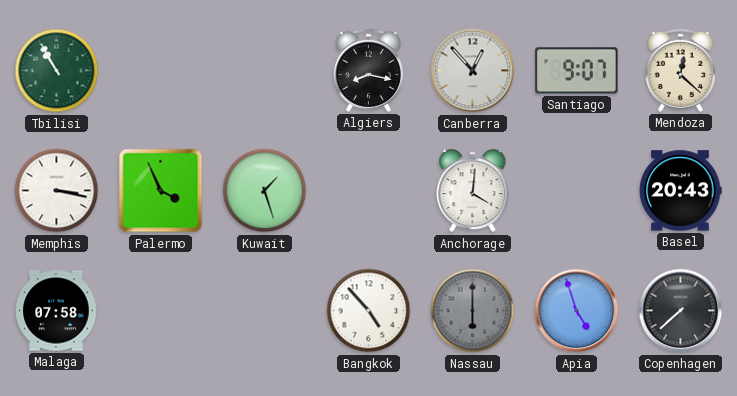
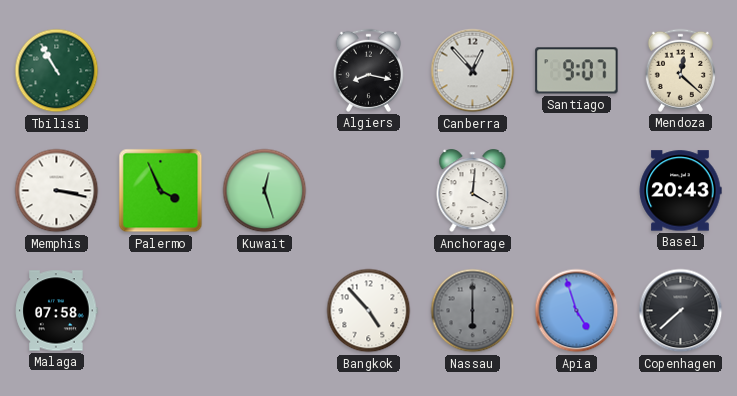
Kuwait: 1:27 -> 12:27
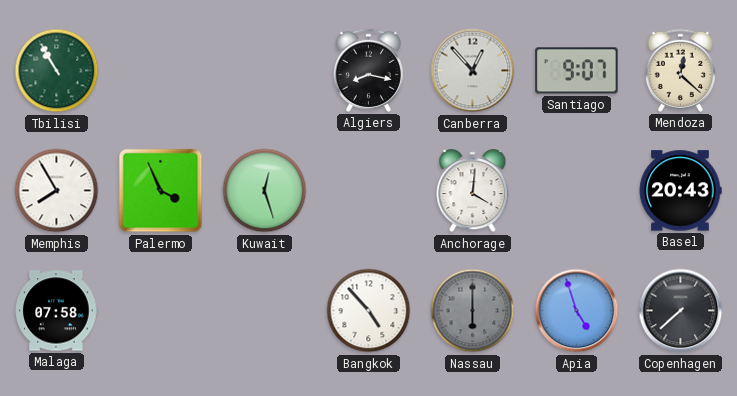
Memphis: 3:17 -> 7:55
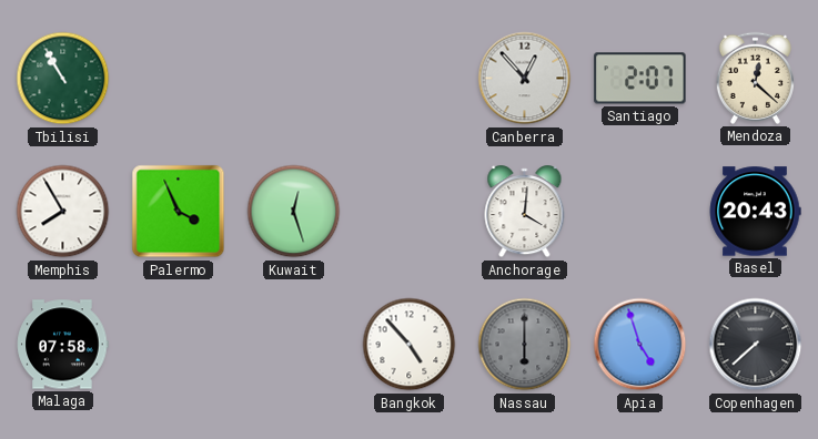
Algiers: 8:17 -> none
Santiago: 9:07 -> 2:07
